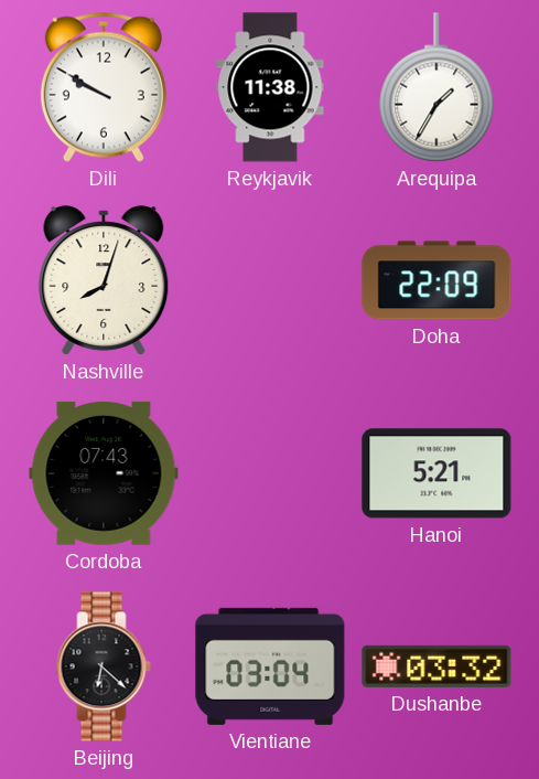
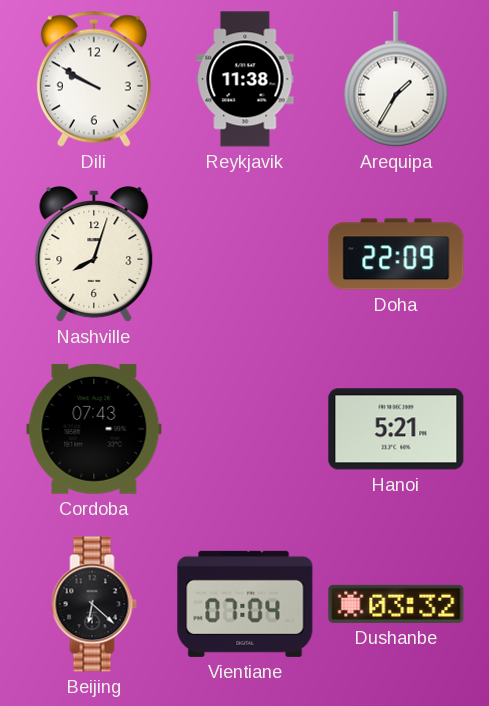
Vientiane: 03:04 -> 07:04
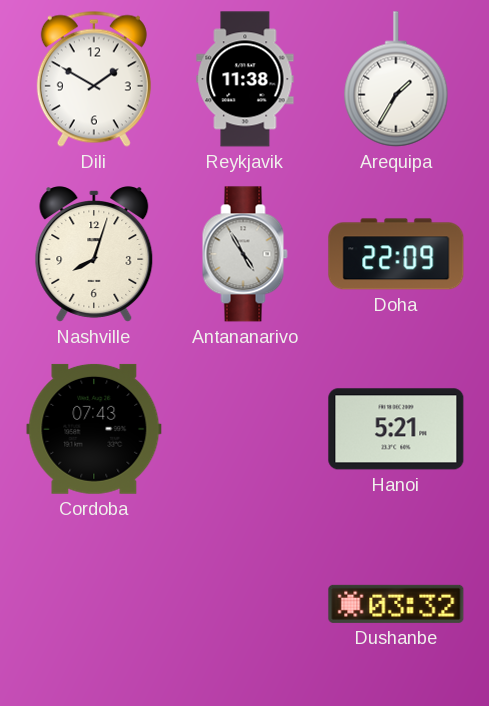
Dili: 9:50 -> 1:50
Antananarivo: none -> 4:55
Beijing: 6:22 -> none
Vientiane: 07:04 -> none
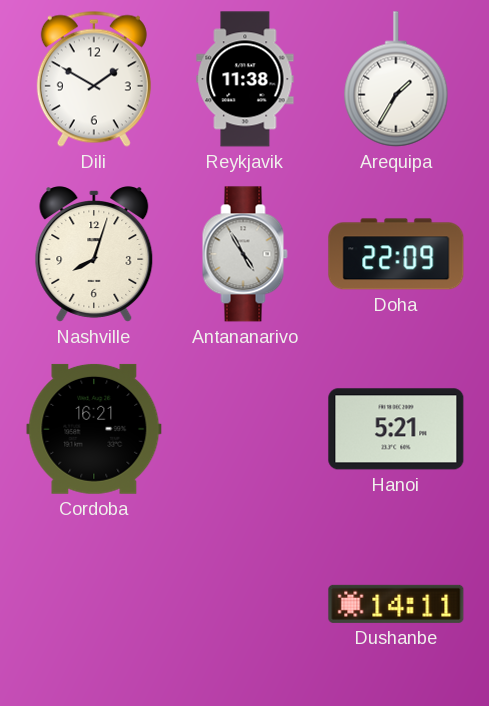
Cordoba: 07:43 -> 16:21
Dushanbe: 03:32 -> 14:11
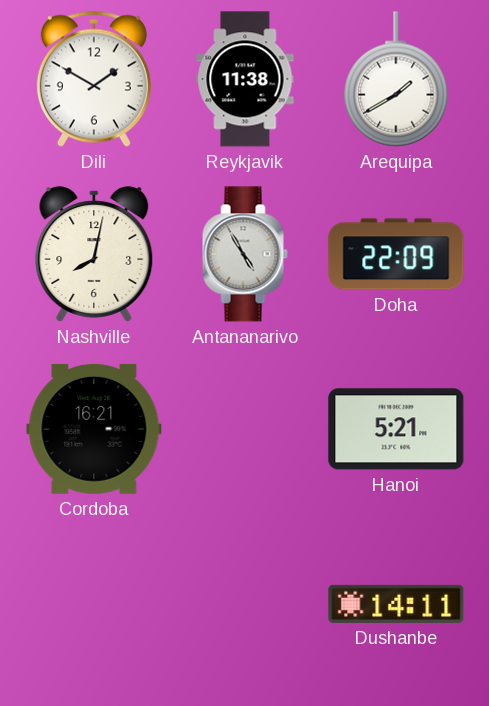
Arequipa: 1:35 -> 1:40
Nashville: 8:03 -> 8:02
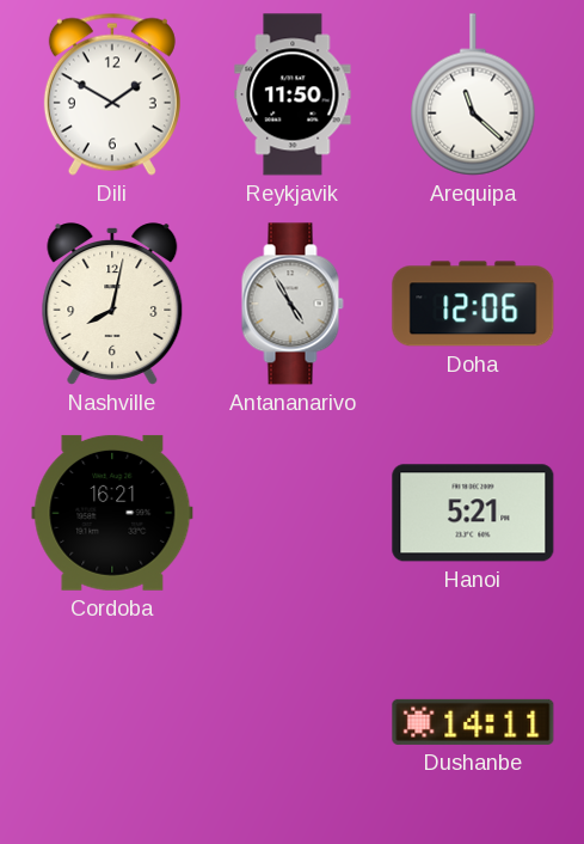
Reykjavik: 11:38 -> 11:50
Arequipa: 1:40 -> 11:22
Doha: 22:09 -> 12:06
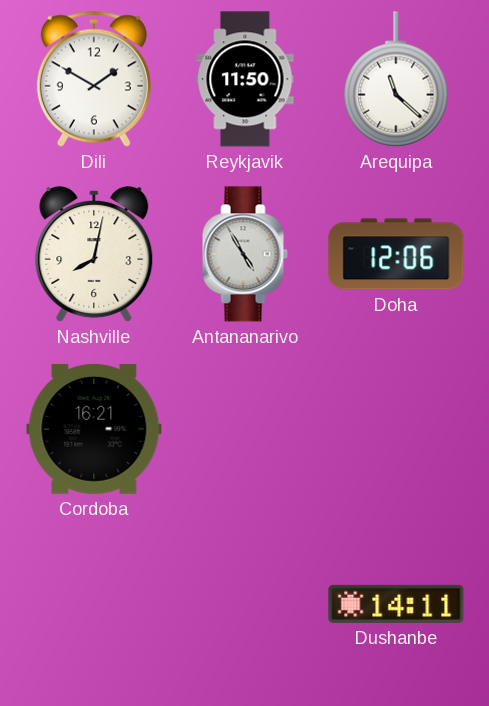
Hanoi: 5:21 -> none
